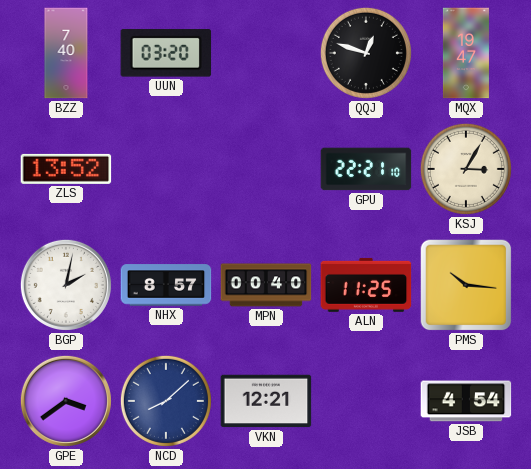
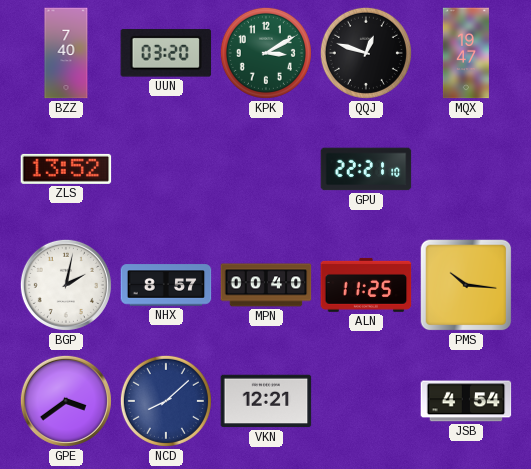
KPK: none -> 3:10
KSJ: 3:05 -> none
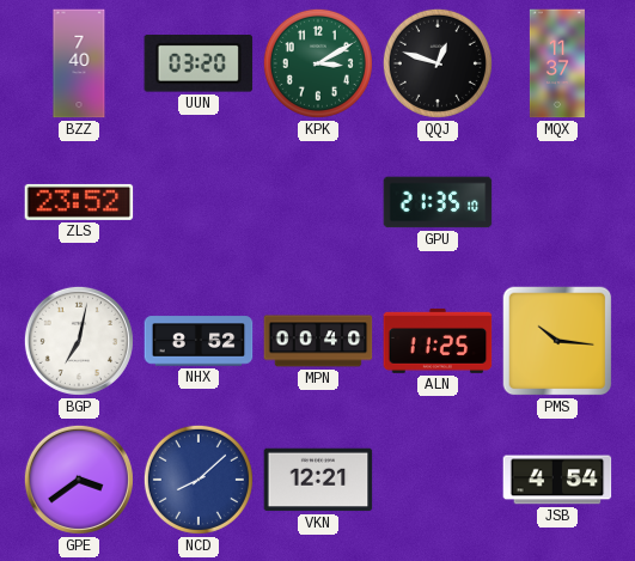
MQX: 19:47 -> 11:37
ZLS: 13:52 -> 23:52
GPU: 22:21 -> 21:35
BGP: 2:02 -> 7:02
NHX: 8:57 -> 8:52
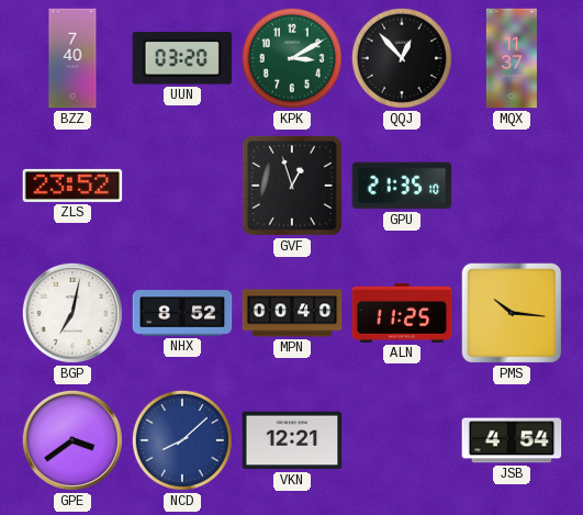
QQJ: 12:48 -> 12:53
GVF: none -> 12:57
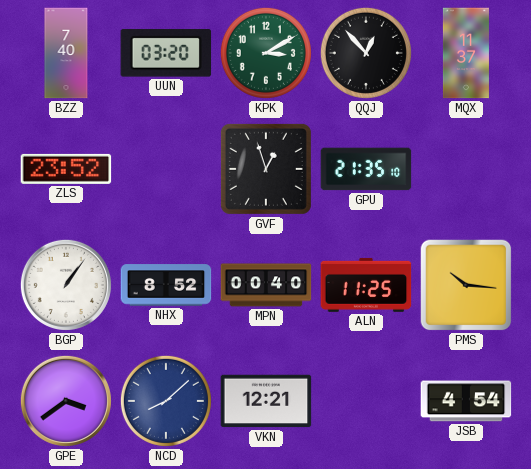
BGP: 7:02 -> 1:06
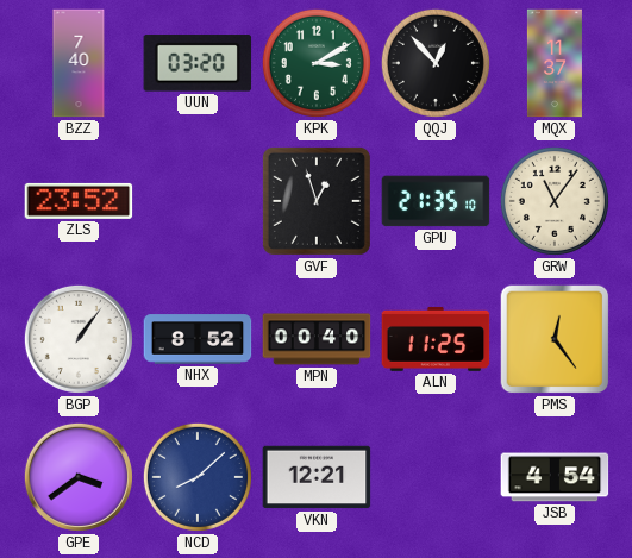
GRW: none -> 11:06
PMS: 10:16 -> 12:24
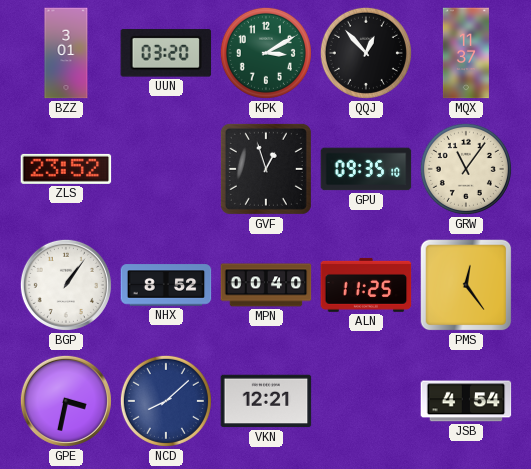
BZZ: 7:40 -> 3:01
GPU: 21:35 -> 09:35
GPE: 3:39 -> 3:32
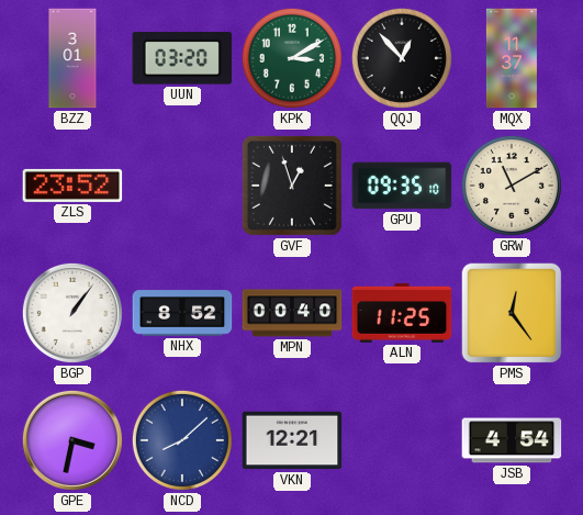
GRW: 11:06 -> 11:10
